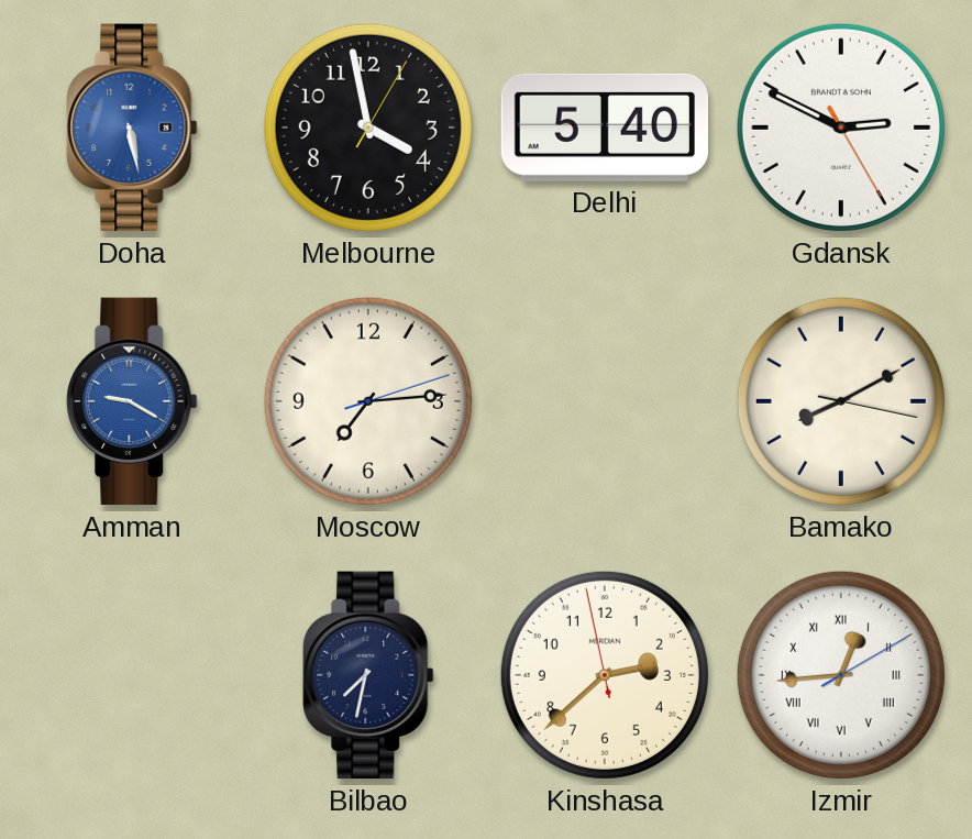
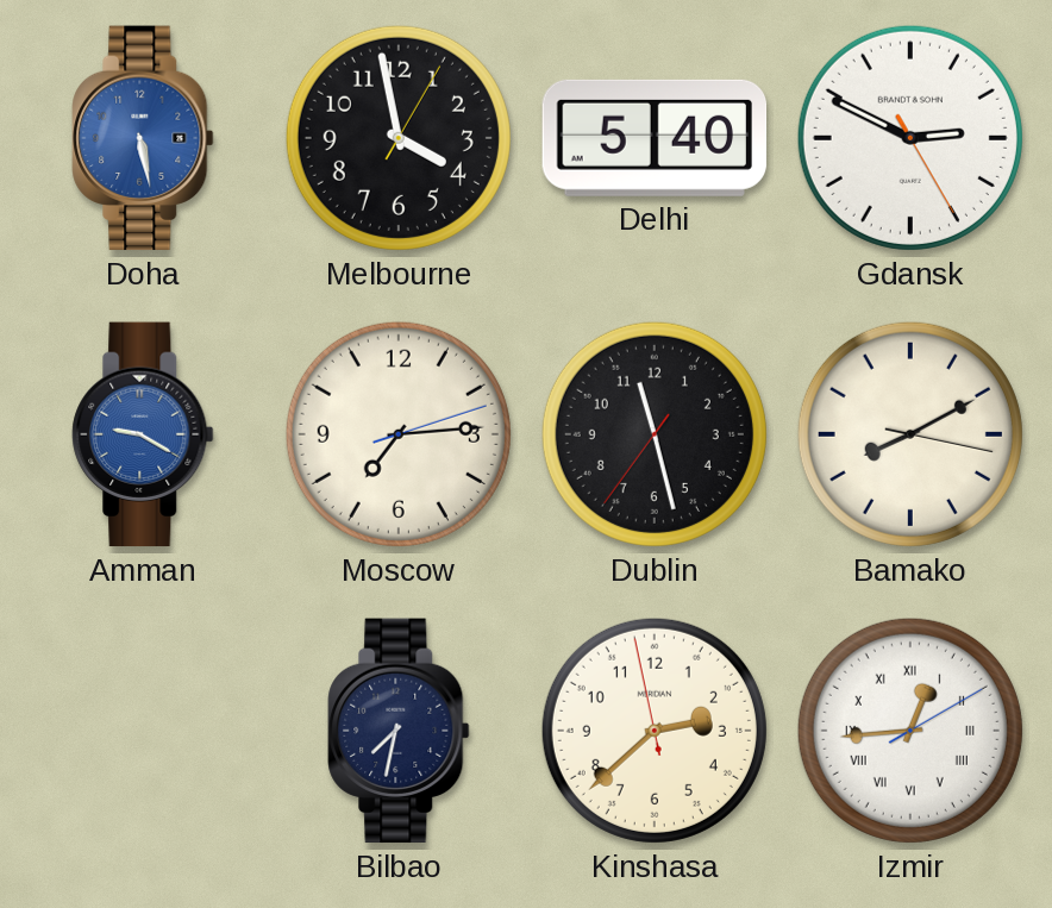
Dublin: none -> 11:27
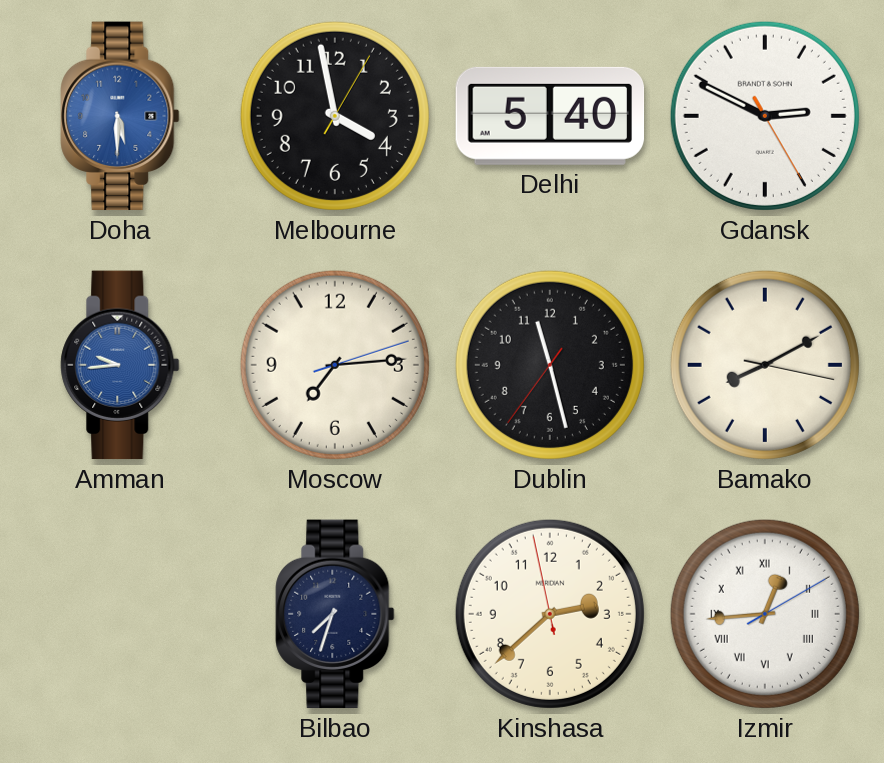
Doha: 5:28 -> 5:30
Amman: 9:20 -> 9:44
Bilbao: 7:32 -> 7:33
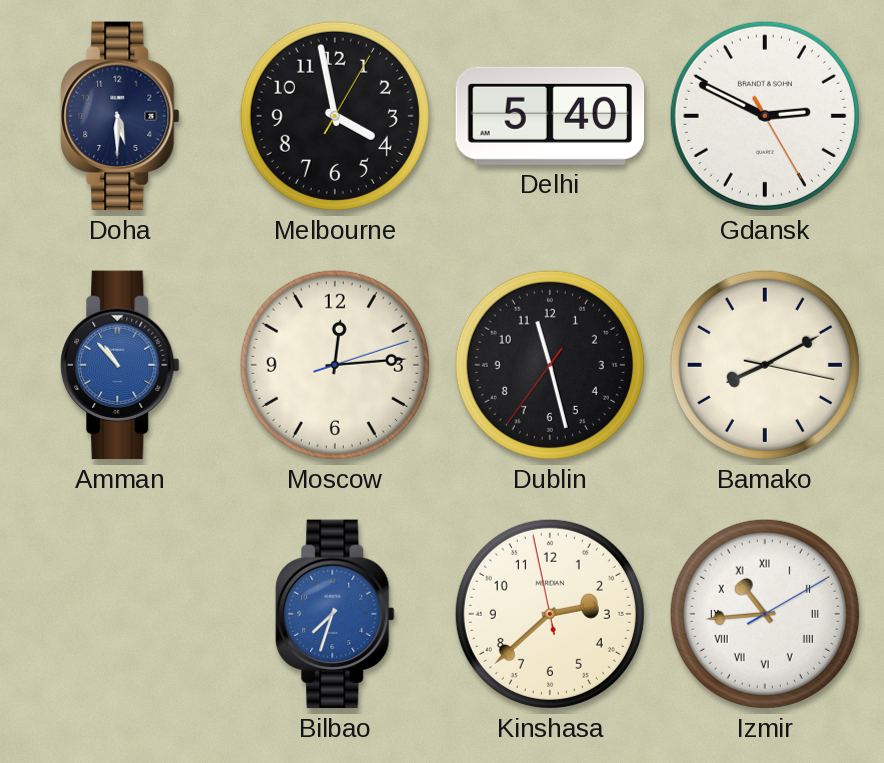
Doha dial: blue -> navy
Amman: 9:44 -> 10:53
Moscow: 7:14 -> 12:14
Bilbao dial: navy -> blue
Izmir: 12:44 -> 10:44
